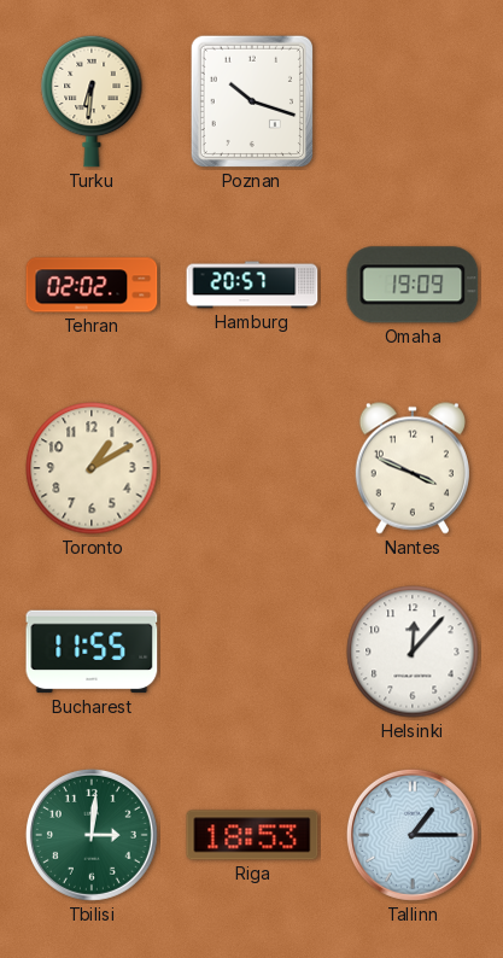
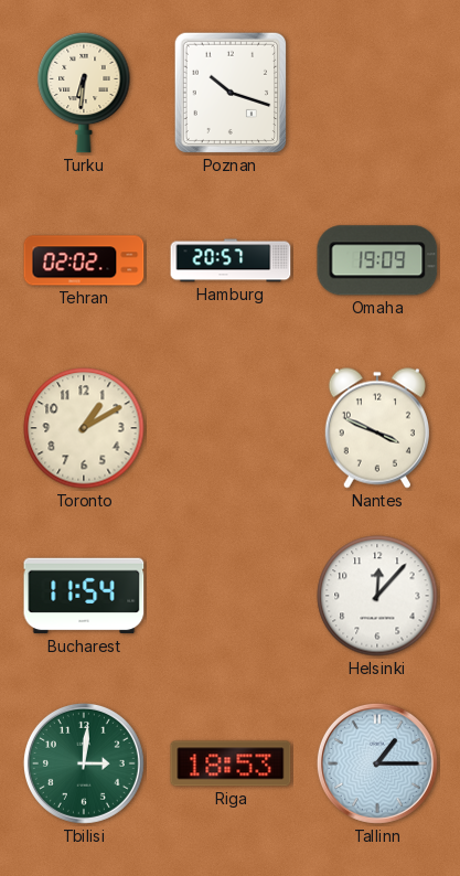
Bucharest: 11:55 -> 11:54
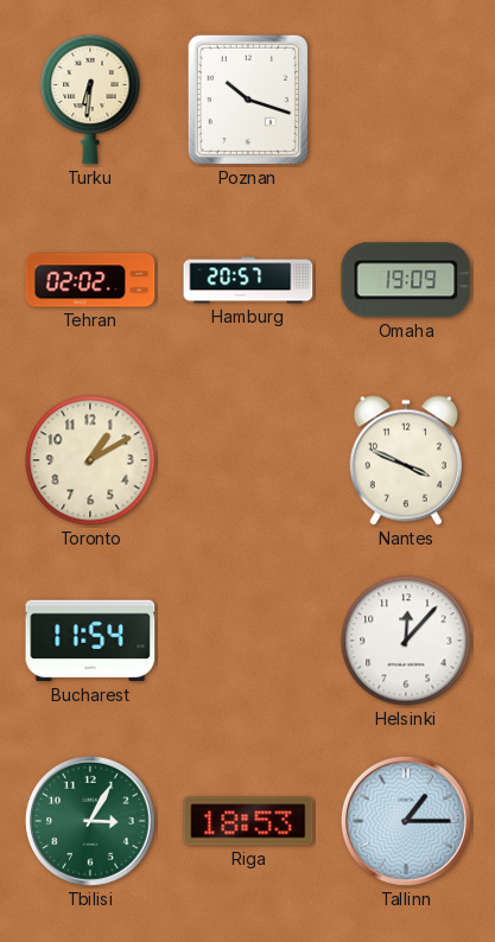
Tbilisi: 3:01 -> 3:05
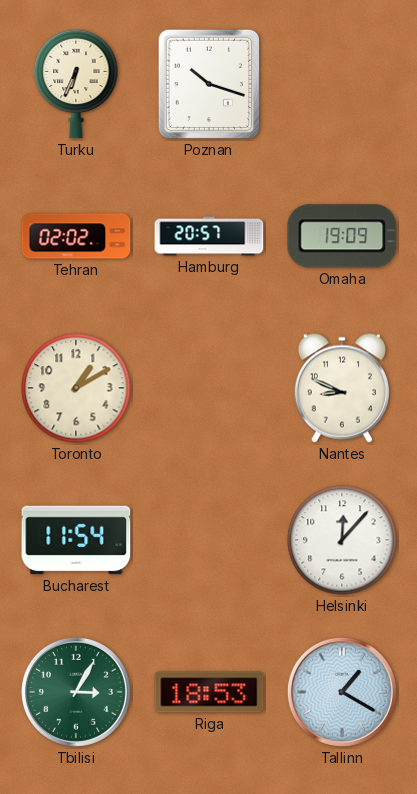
Turku: 6:31 -> 6:34
Nantes: 3:49 -> 8:49
Tallinn: 1:15 -> 1:20
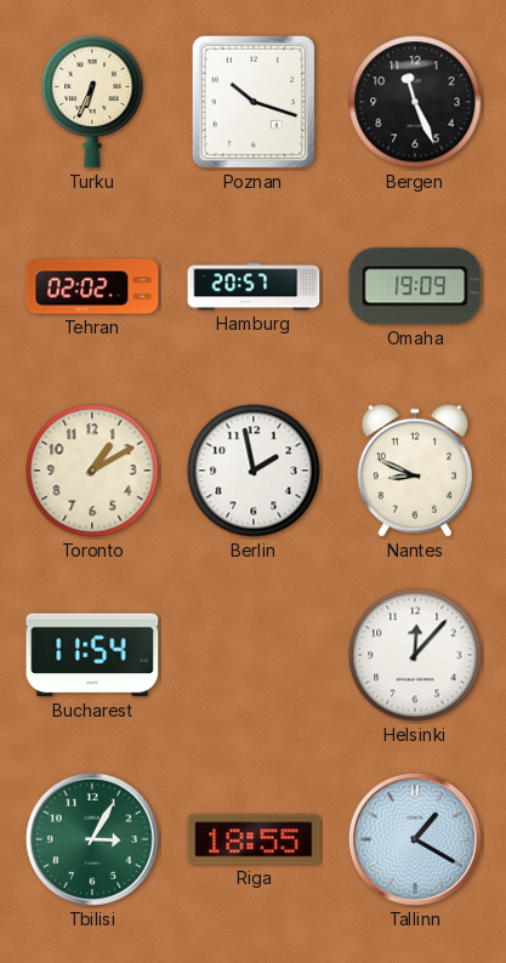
Bergen: none -> 11:26
Berlin: none -> 1:58
Riga: 18:53 -> 18:55
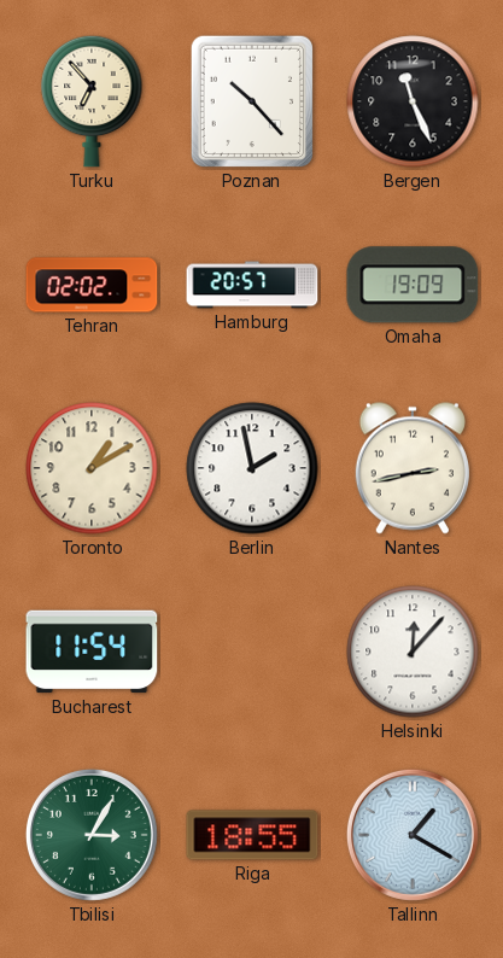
Turku: 6:34 -> 6:53
Poznan: 10:18 -> 10:23
Nantes: 8:49 -> 2:43
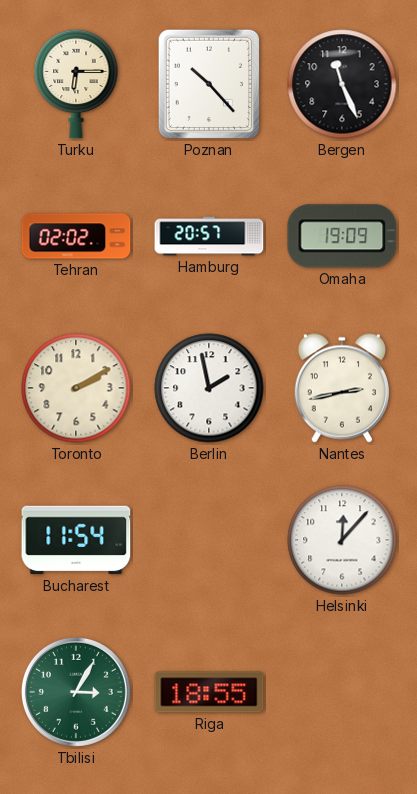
Turku: 6:53 -> 6:15
Toronto: 1:10 -> 2:10
Tallinn: 1:20 -> none
